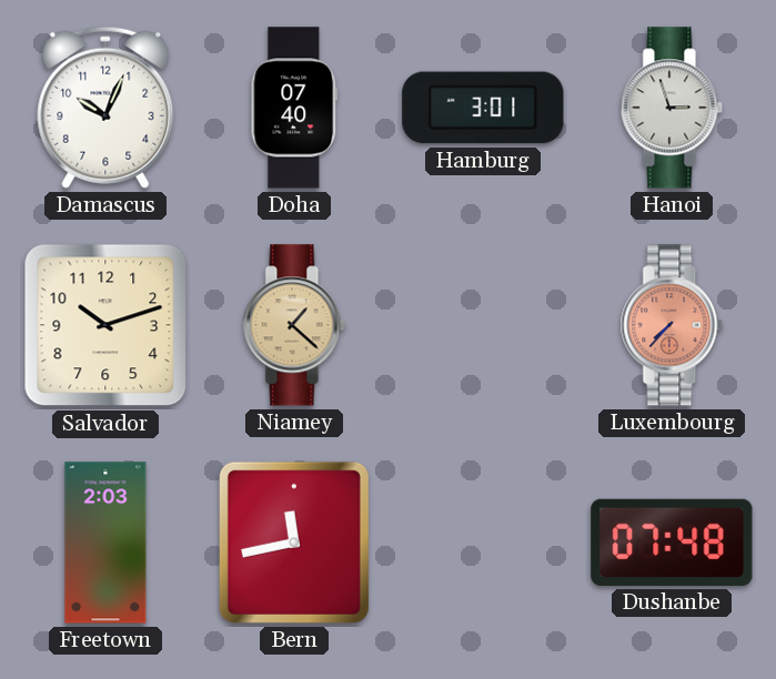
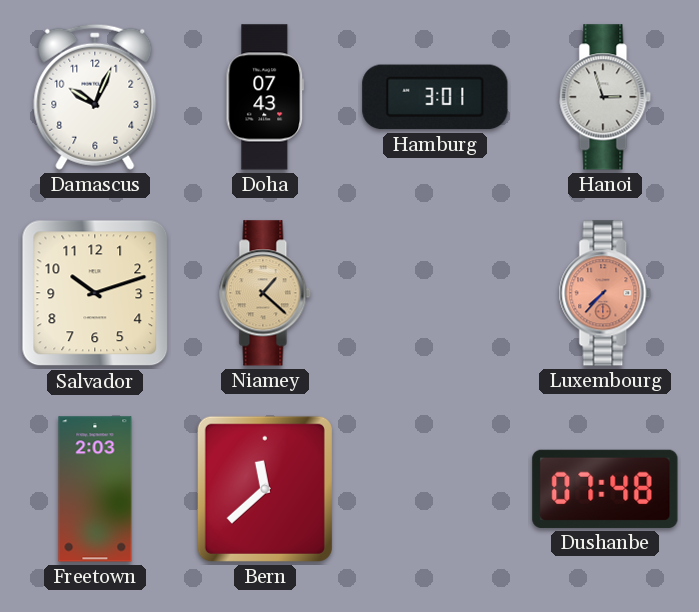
Doha: 07:40 -> 07:43
Bern: 11:43 -> 11:38
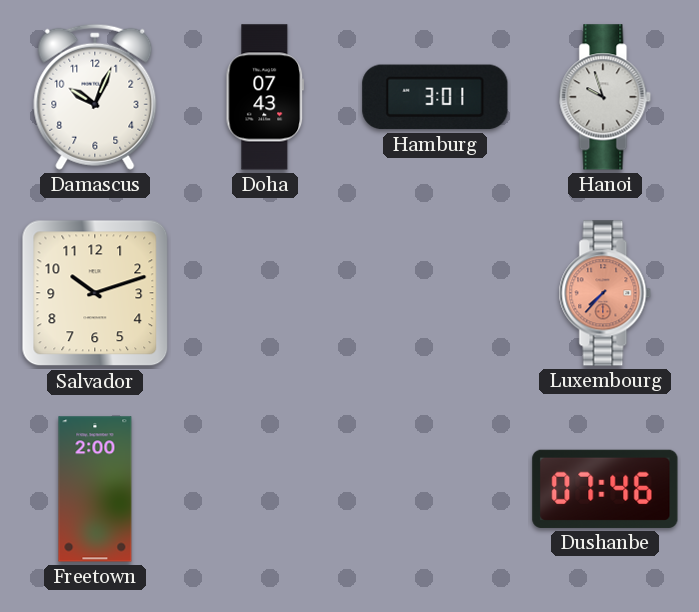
Hanoi: 2:57 -> 9:57
Niamey: 1:22 -> none
Freetown: 2:03 -> 2:00
Bern: 11:38 -> none
Dushanbe: 07:48 -> 07:46
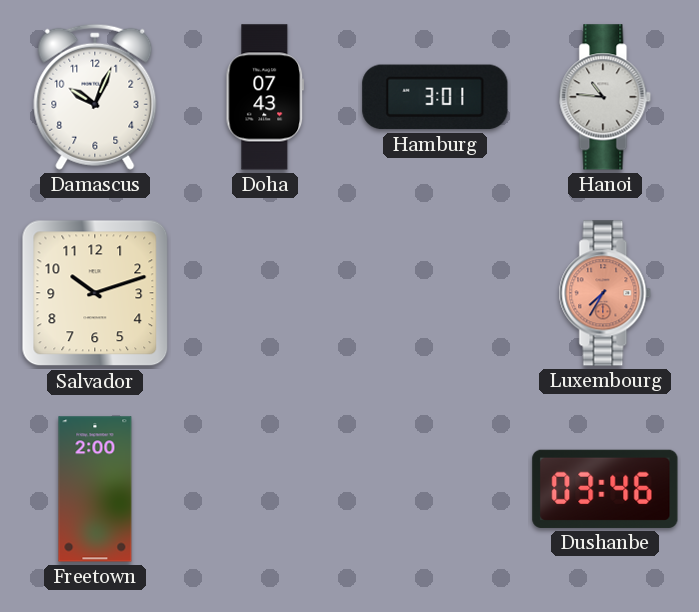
Hanoi: 9:57 -> 10:46
Luxembourg: 7:37 -> 7:35
Dushanbe: 07:46 -> 03:46
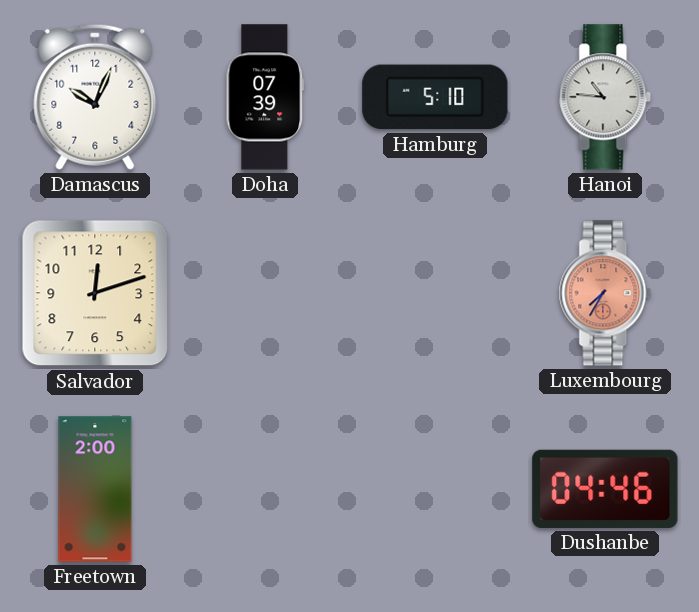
Doha: 07:43 -> 07:39
Hamburg: 3:01 -> 5:10
Salvador: 10:12 -> 12:12
Dushanbe: 03:46 -> 04:46
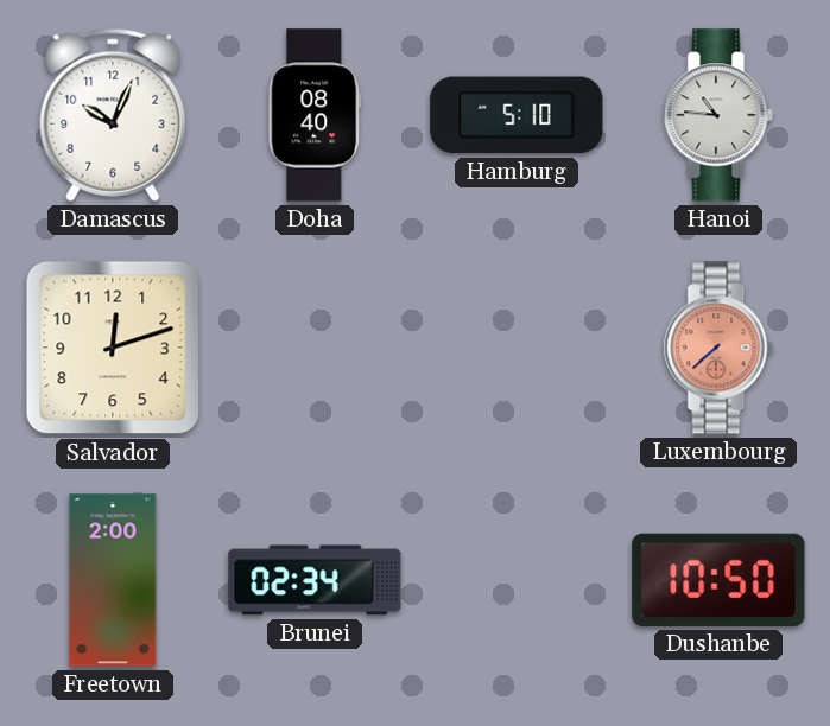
Doha: 07:39 -> 08:40
Luxembourg: 7:35 -> 7:38
Brunei: none -> 02:34
Dushanbe: 04:46 -> 10:50
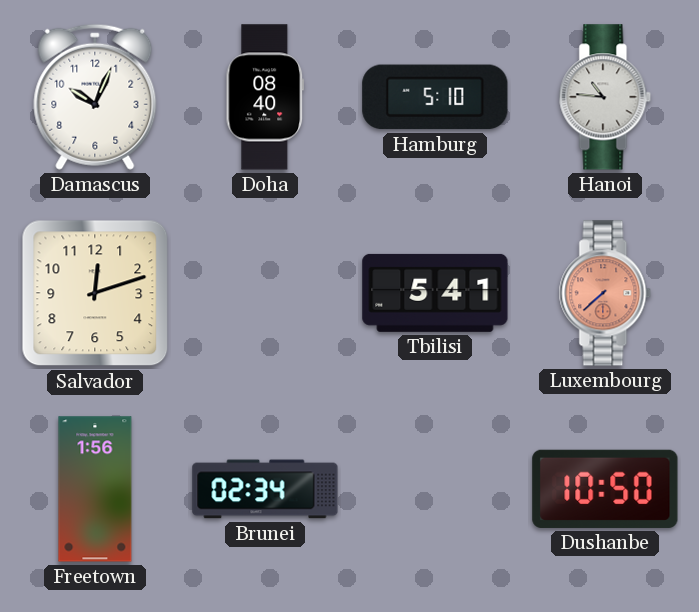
Tbilisi: none -> 5:41
Freetown: 2:00 -> 1:56
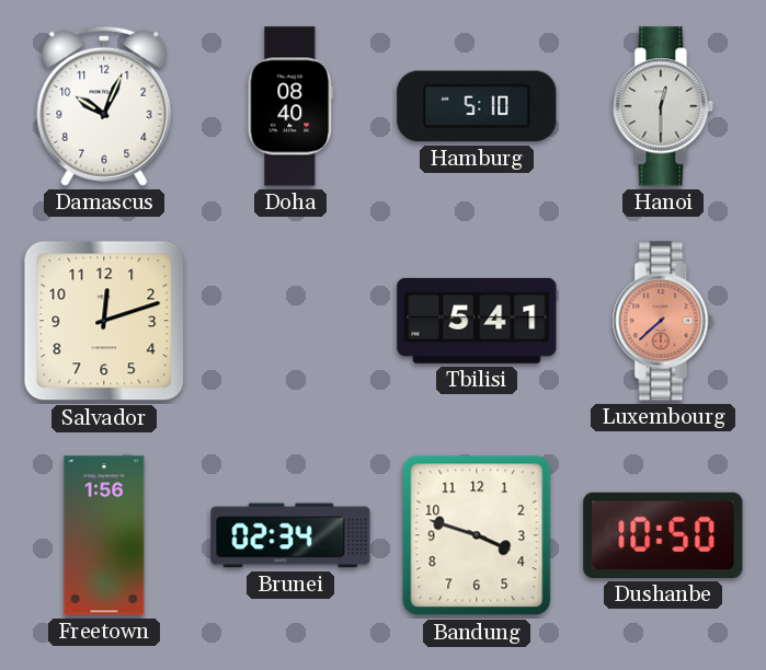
Hanoi: 10:46 -> 12:30
Bandung: none -> 3:48
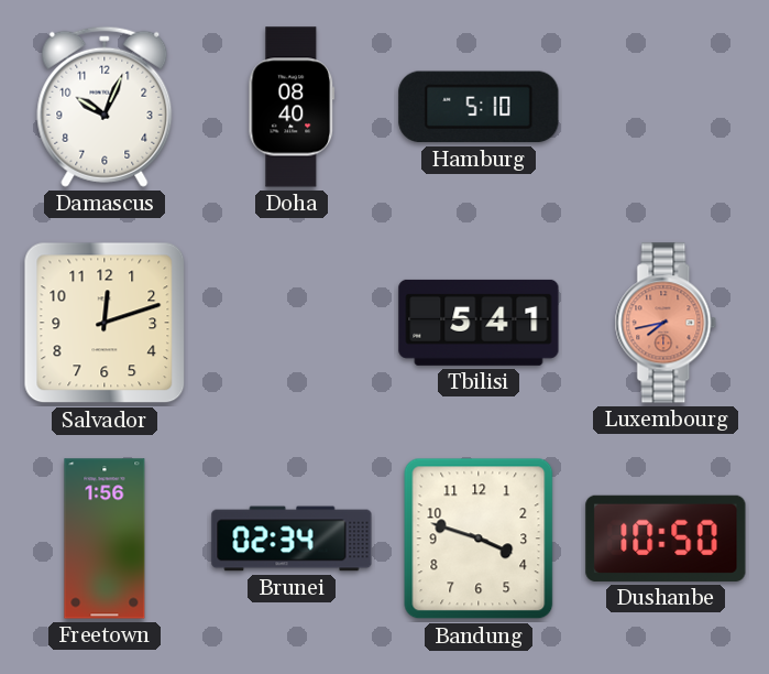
Hanoi: 12:30 -> none
Luxembourg: 7:38 -> 7:43
